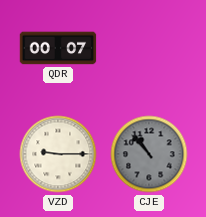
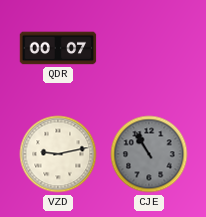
VZD: 9:15 -> 9:13
CJE: 10:53 -> 10:55
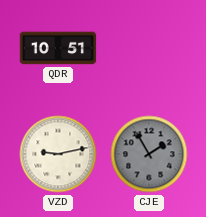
QDR: 00:07 -> 10:51
CJE: 10:55 -> 1:55
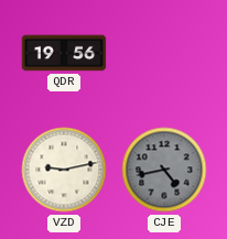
QDR: 10:51 -> 19:56
CJE: 1:55 -> 4:43
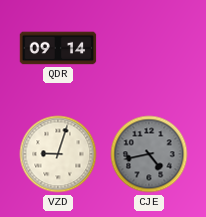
QDR: 19:56 -> 09:14
VZD: 9:13 -> 9:03
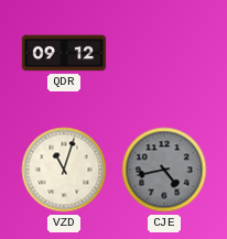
QDR: 09:14 -> 09:12
VZD: 9:03 -> 11:03
